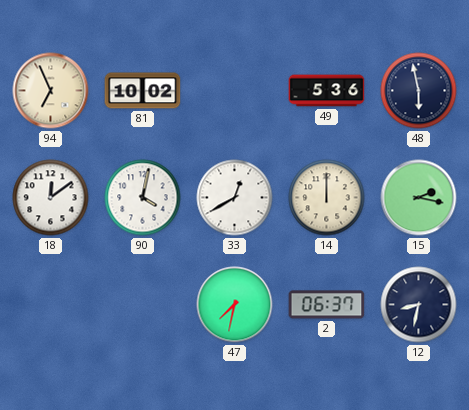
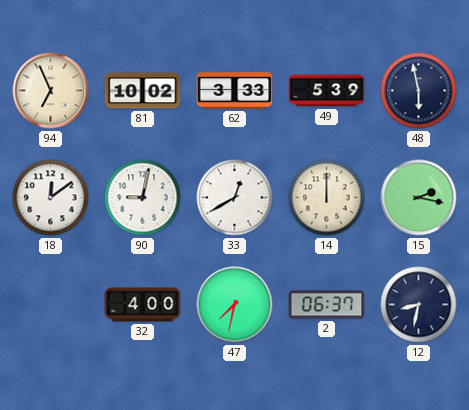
62: none -> 3:33
49: 5:36 -> 5:39
90: 4:02 -> 9:02
32: none -> 4:00
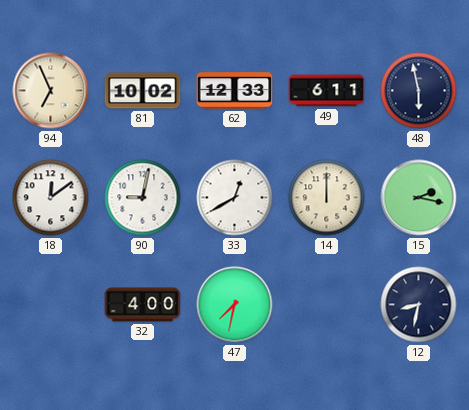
62: 3:33 -> 12:33
49: 5:39 -> 6:11
2: 06:37 -> none
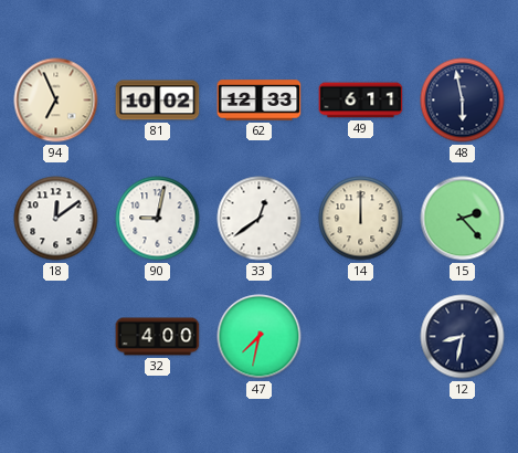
33: 12:40 -> 12:39
15: 2:17 -> 2:23
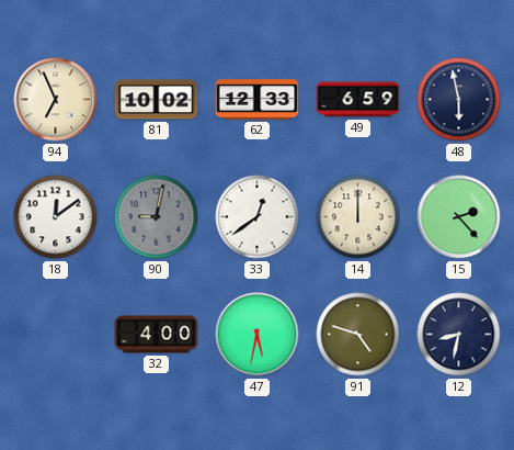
49: 6:11 -> 6:59
90 dial: white -> grey
47: 7:32 -> 5:32
91: none -> 4:48
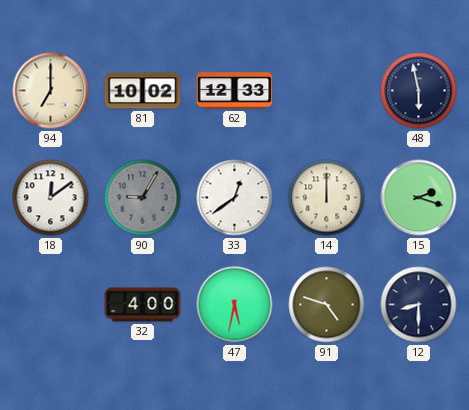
94: 6:56 -> 7:00
49: 6:59 -> none
90: 9:02 -> 9:05
15: 2:23 -> 2:18
12: 8:32 -> 8:30
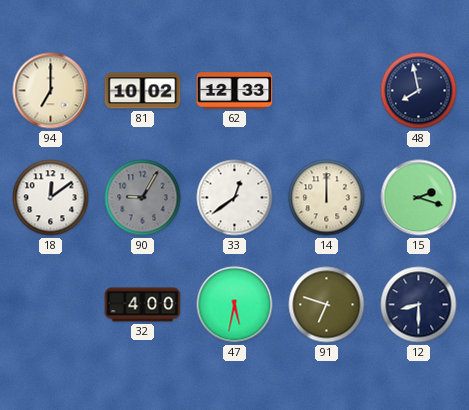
48: 5:58 -> 7:58
91: 4:48 -> 6:48
